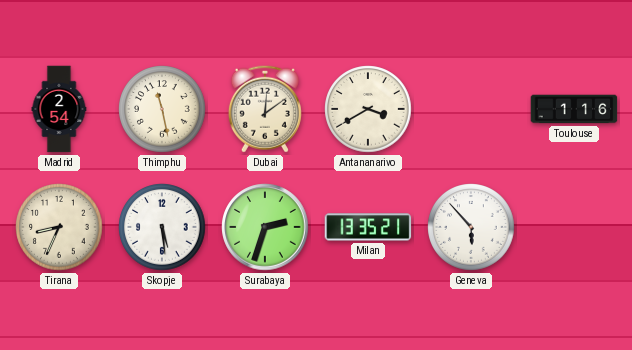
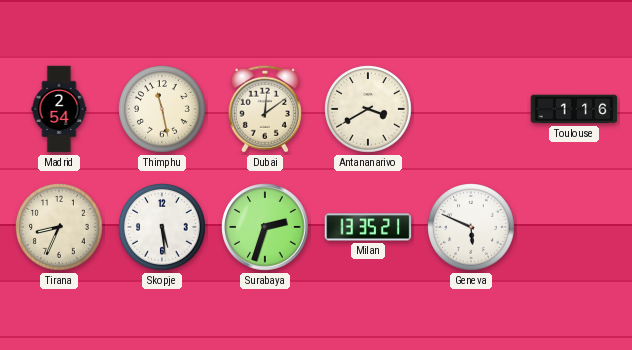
Geneva: 5:53 -> 5:49
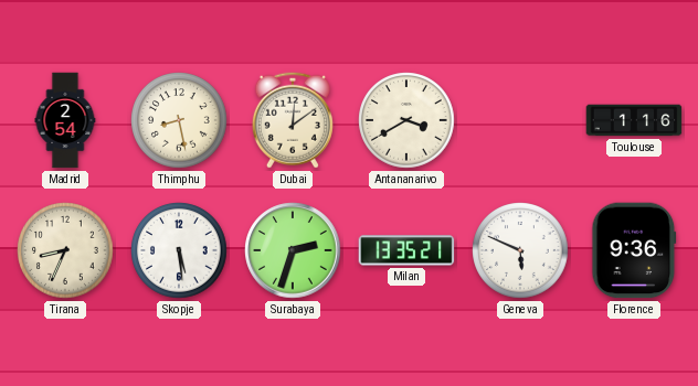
Thimphu: 11:28 -> 8:28
Florence: none -> 9:36
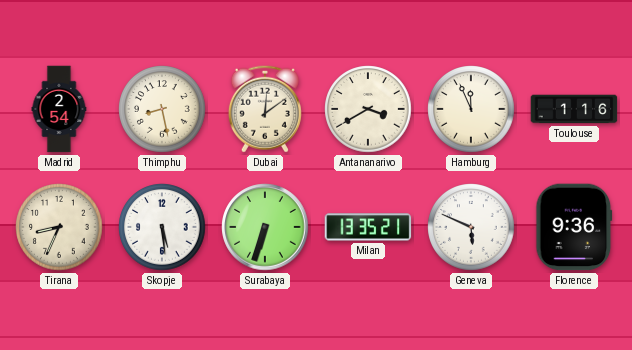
Hamburg: none -> 11:56
Surabaya: 2:33 -> 6:33
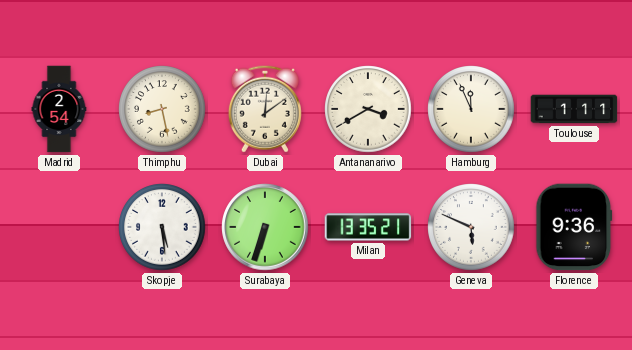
Toulouse: 1:16 -> 1:11
Tirana: 8:34 -> none
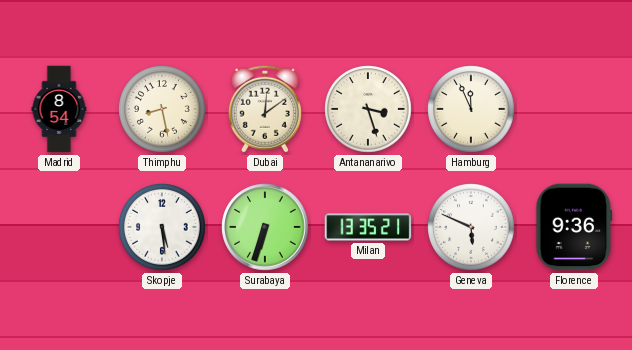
Madrid: 2:54 -> 8:54
Antananarivo: 3:40 -> 3:27
Toulouse: 1:11 -> none
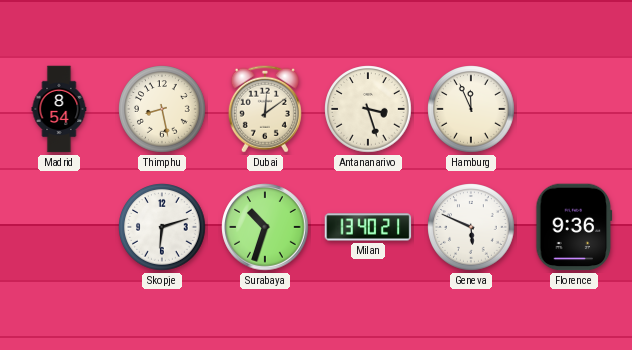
Skopje: 5:29 -> 6:12
Surabaya: 6:33 -> 10:33
Milan: 13:35 -> 13:40
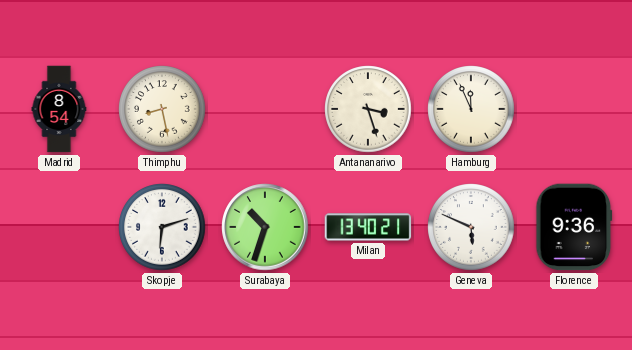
Dubai: 12:09 -> none
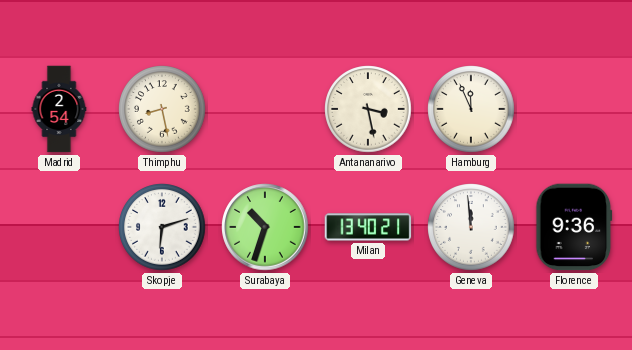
Madrid: 8:54 -> 2:54
Antananarivo: 3:27 -> 3:28
Geneva: 5:49 -> 11:59
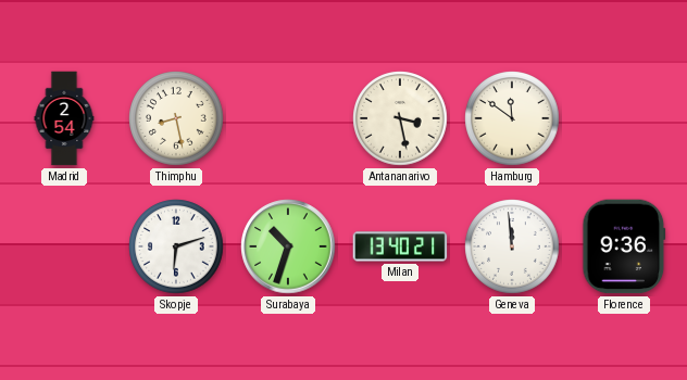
Hamburg: 11:56 -> 11:51
